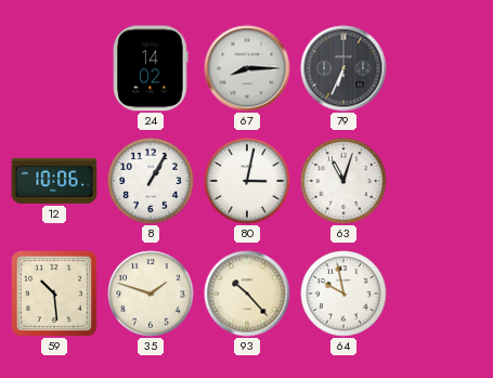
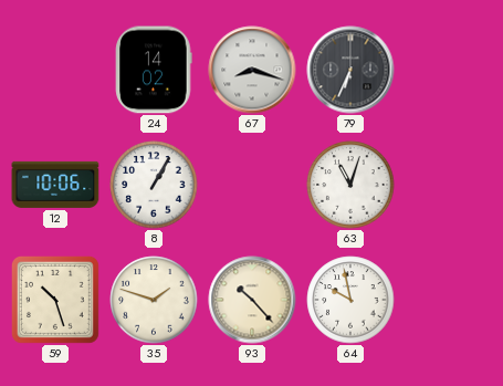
67: 8:15 -> 8:18
80: 3:02 -> none
59: 10:29 -> 10:27
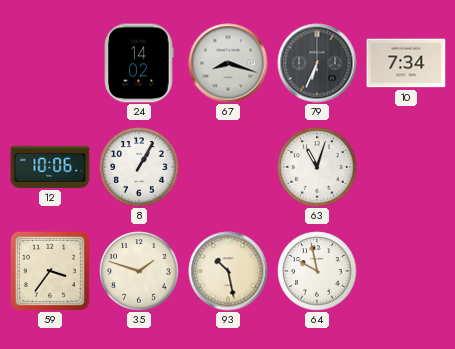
10: none -> 7:34
59: 10:27 -> 3:36
93: 10:23 -> 10:28
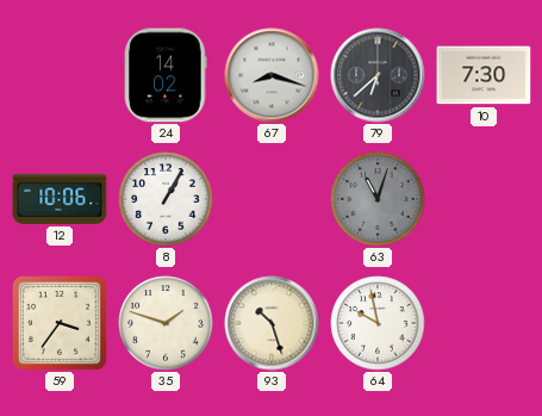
79: 6:34 -> 6:38
10: 7:34 -> 7:30
63 dial: white -> grey
93: 10:28 -> 10:27
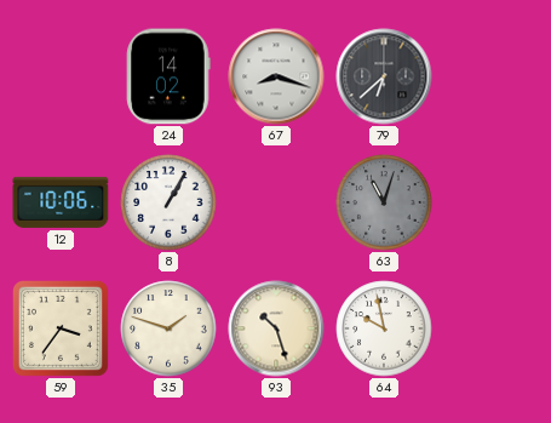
10: 7:30 -> none
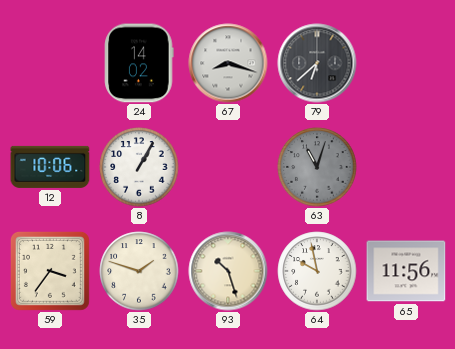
65: none -> 11:56
